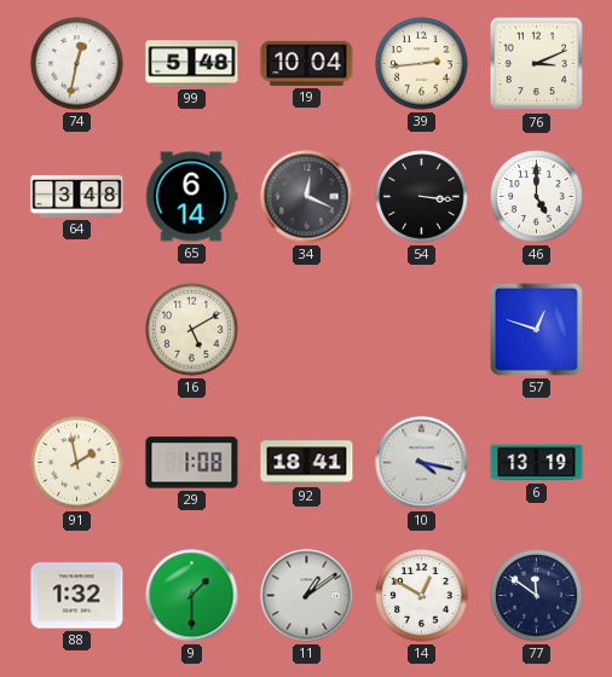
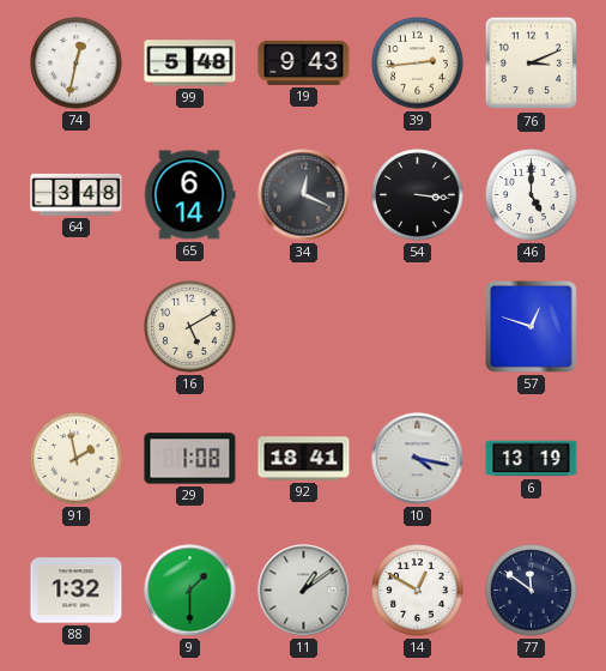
19: 10:04 -> 9:43
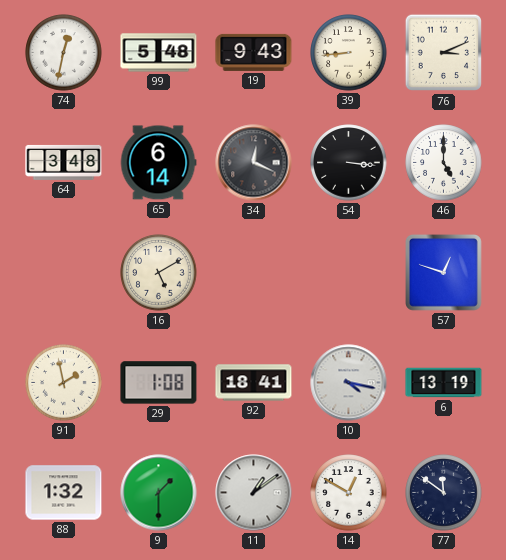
39: 2:44 -> 8:44
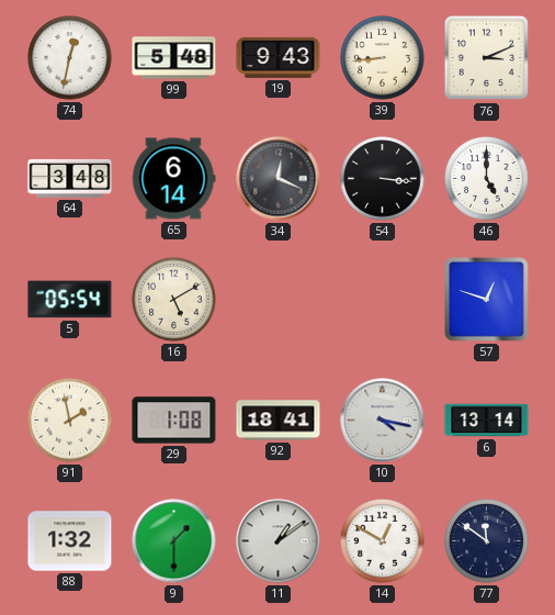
5: none -> 05:54
6: 13:19 -> 13:14
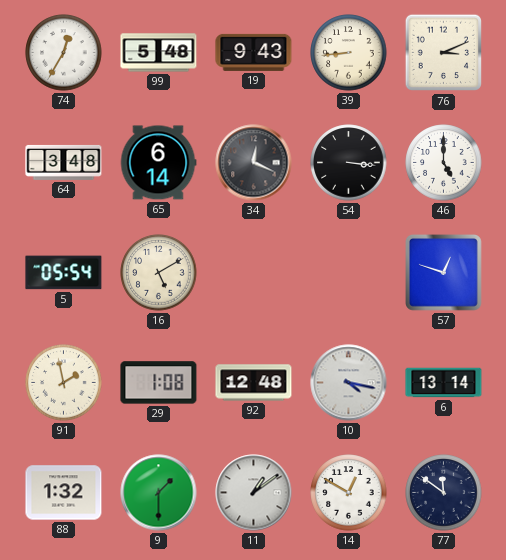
74: 12:32 -> 12:35
92: 18:41 -> 12:48
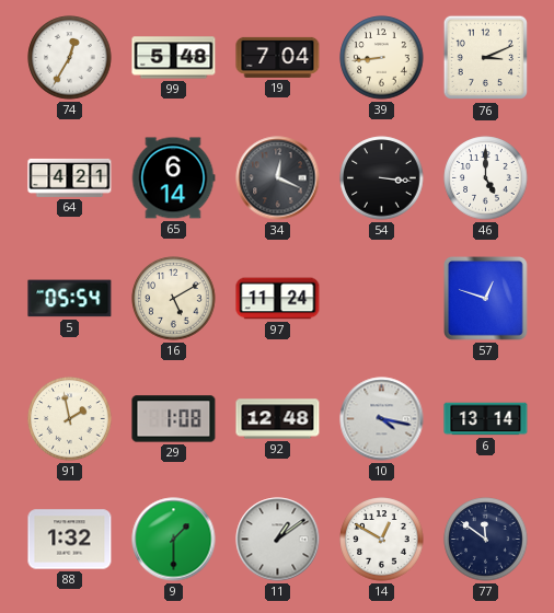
19: 9:43 -> 7:04
64: 3:48 -> 4:21
97: none -> 11:24
